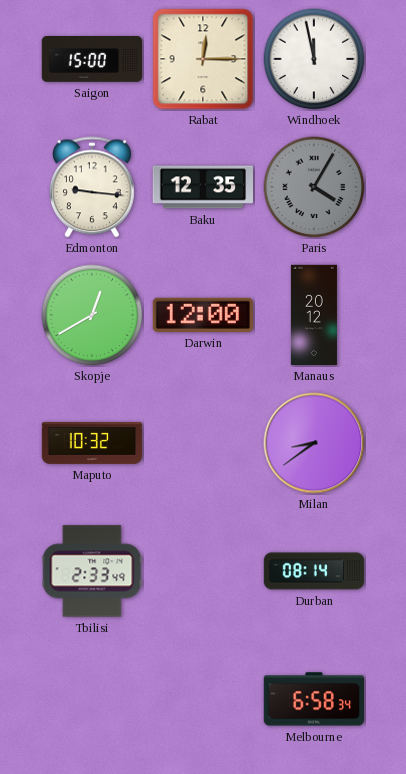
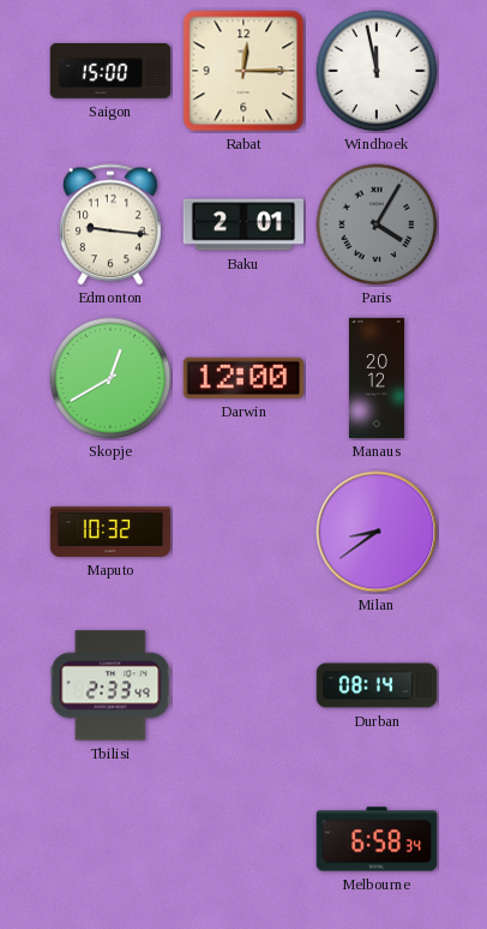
Baku: 12:35 -> 2:01
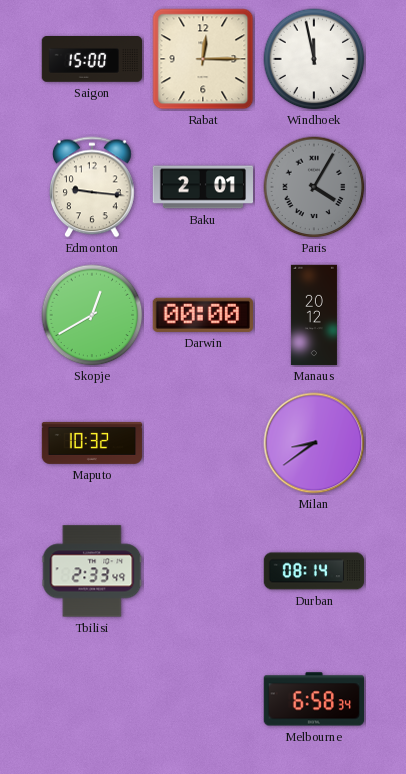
Darwin: 12:00 -> 00:00
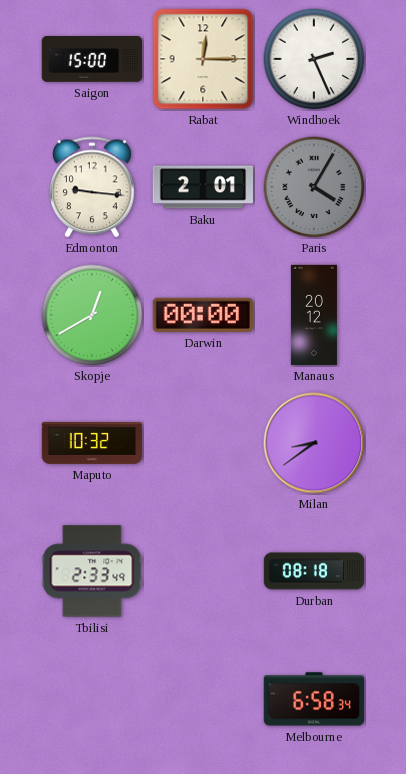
Windhoek: 11:58 -> 2:26
Durban: 08:14 -> 08:18
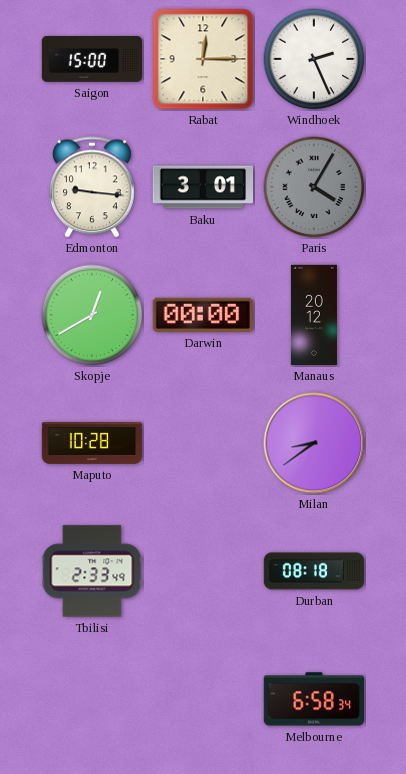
Baku: 2:01 -> 3:01
Maputo: 10:32 -> 10:28
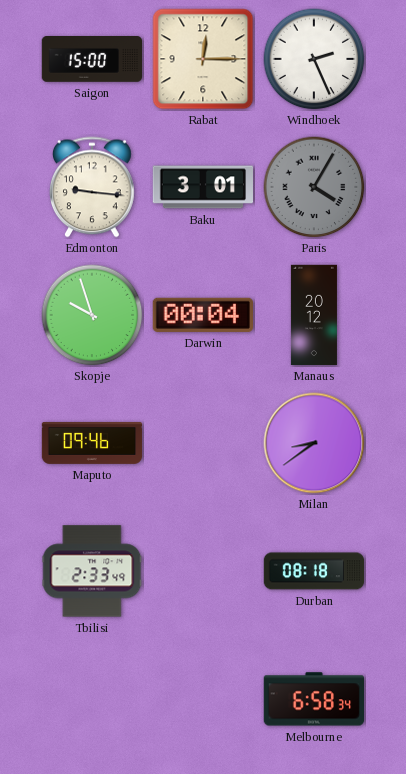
Skopje: 12:40 -> 9:57
Darwin: 00:00 -> 00:04
Maputo: 10:28 -> 09:46
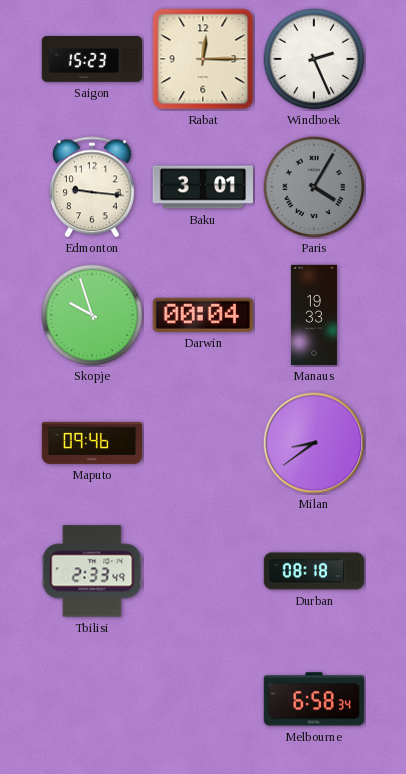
Saigon: 15:00 -> 15:23
Manaus: 20:12 -> 19:33
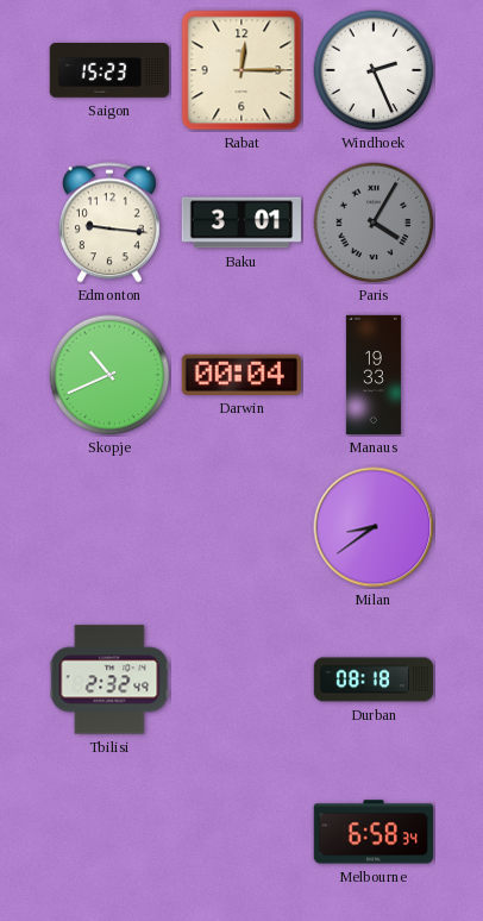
Skopje: 9:57 -> 10:41
Maputo: 09:46 -> none
Tbilisi: 2:33 -> 2:32
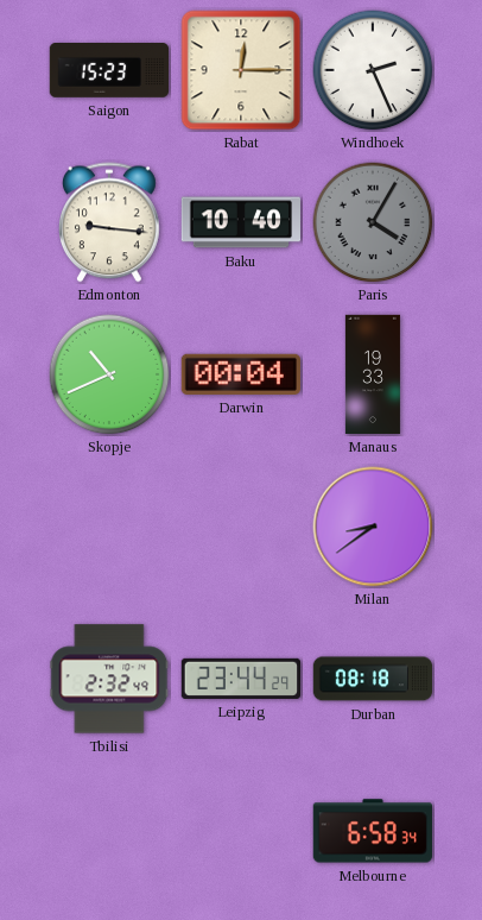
Baku: 3:01 -> 10:40
Leipzig: none -> 23:44
